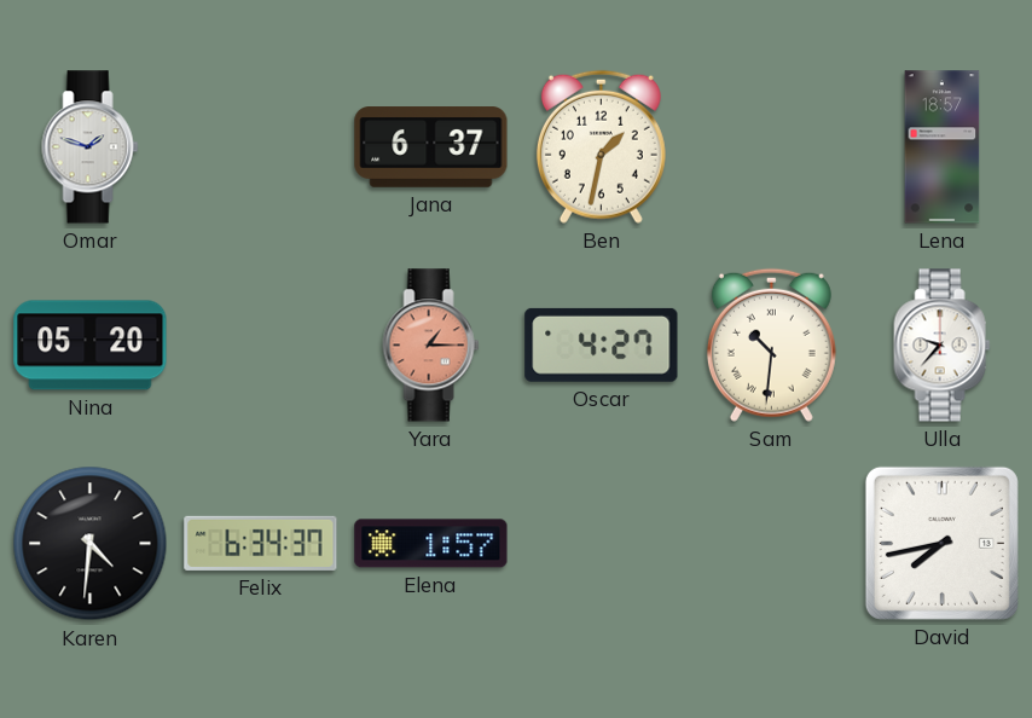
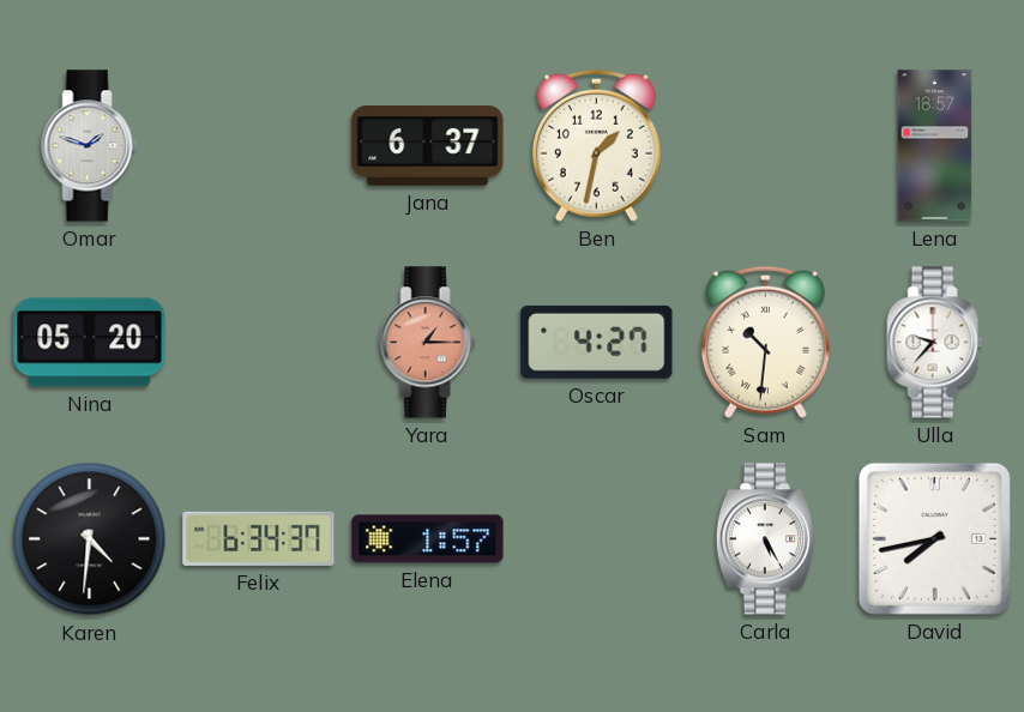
Carla: none -> 5:25
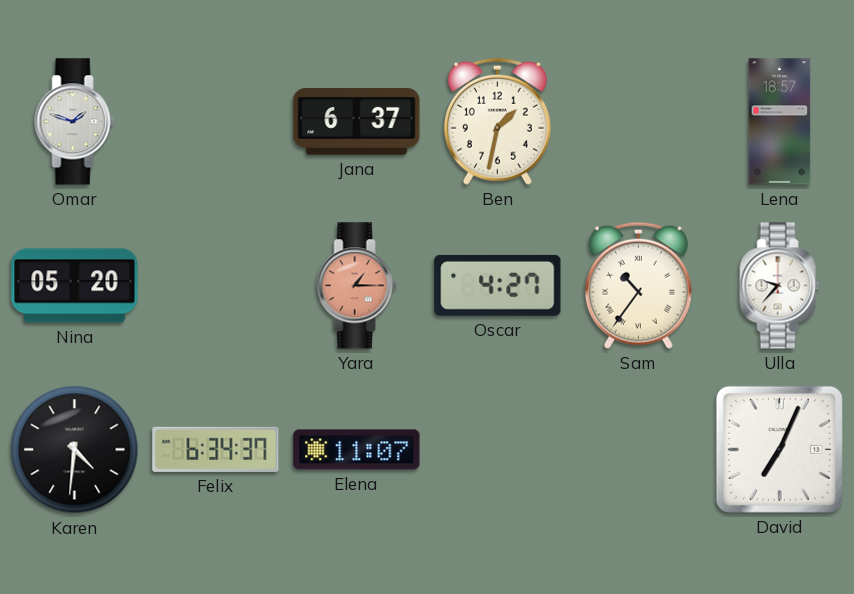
Sam: 10:31 -> 10:36
Elena: 1:57 -> 11:07
Carla: 5:25 -> none
David: 7:43 -> 7:04
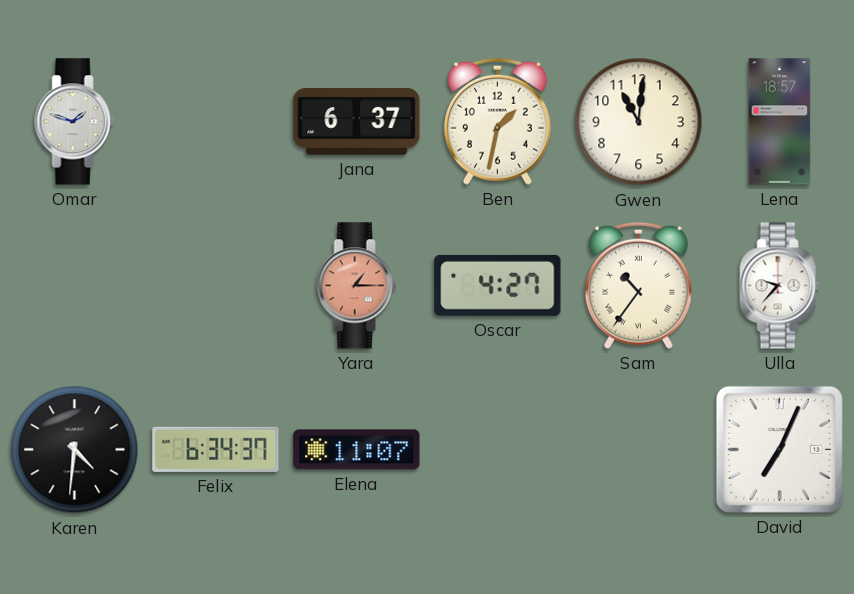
Gwen: none -> 11:01
Nina: 05:20 -> none
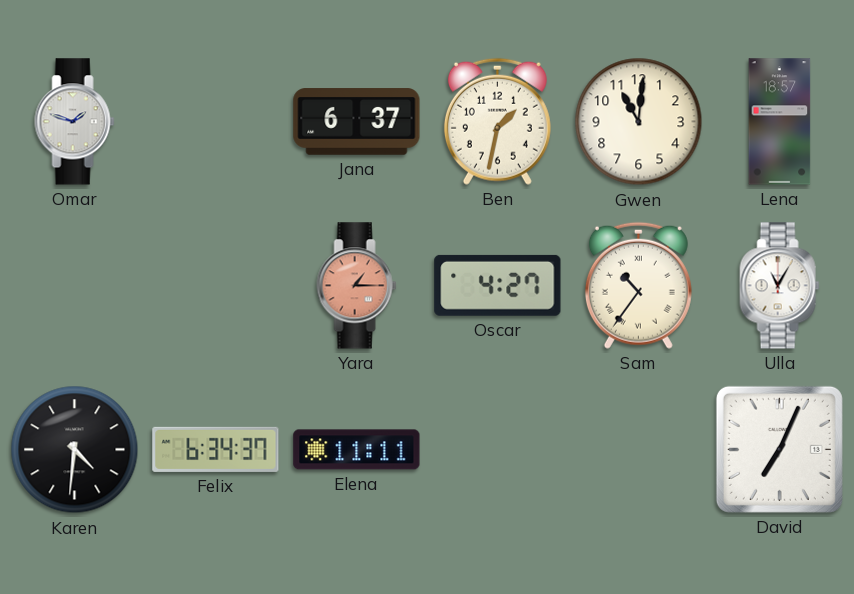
Ulla: 9:37 -> 11:05
Elena: 11:07 -> 11:11
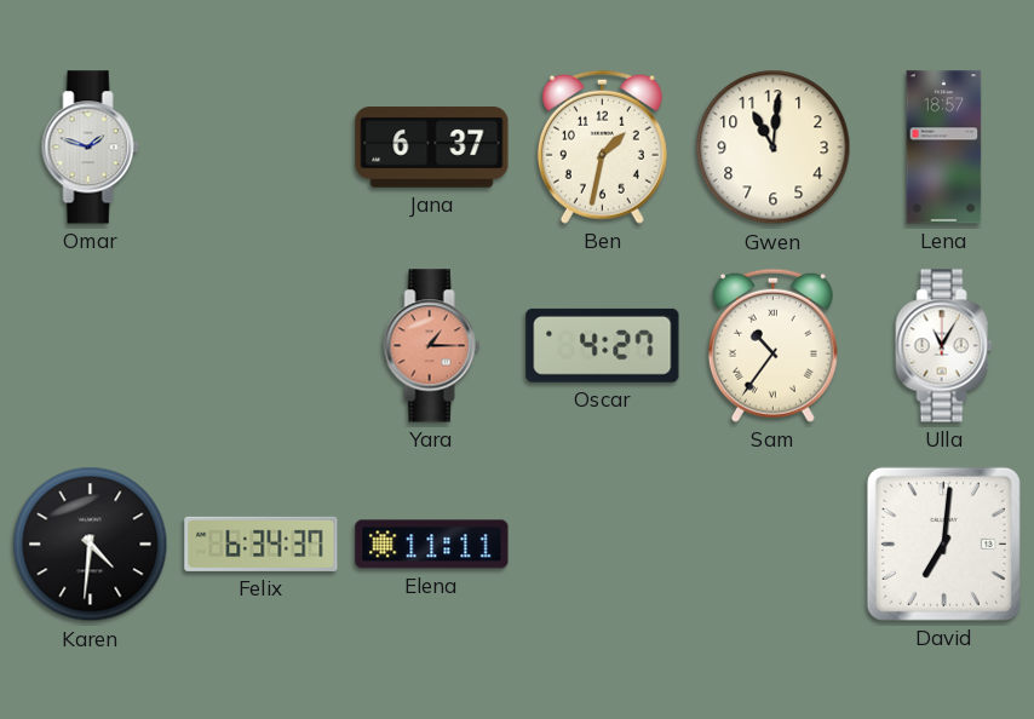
David: 7:04 -> 7:01
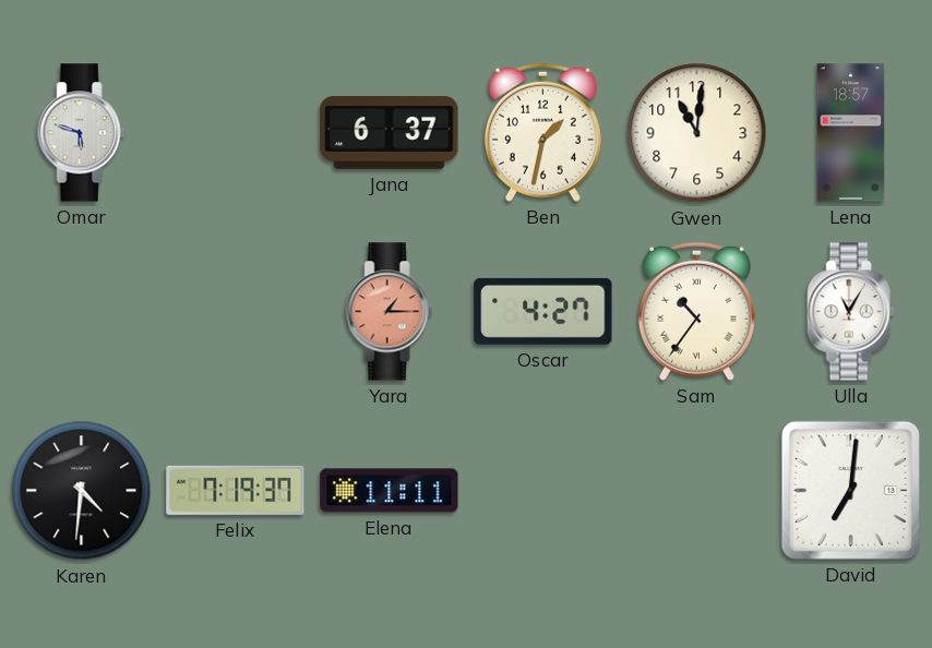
Omar: 1:48 -> 5:48
Felix: 6:34 -> 7:19
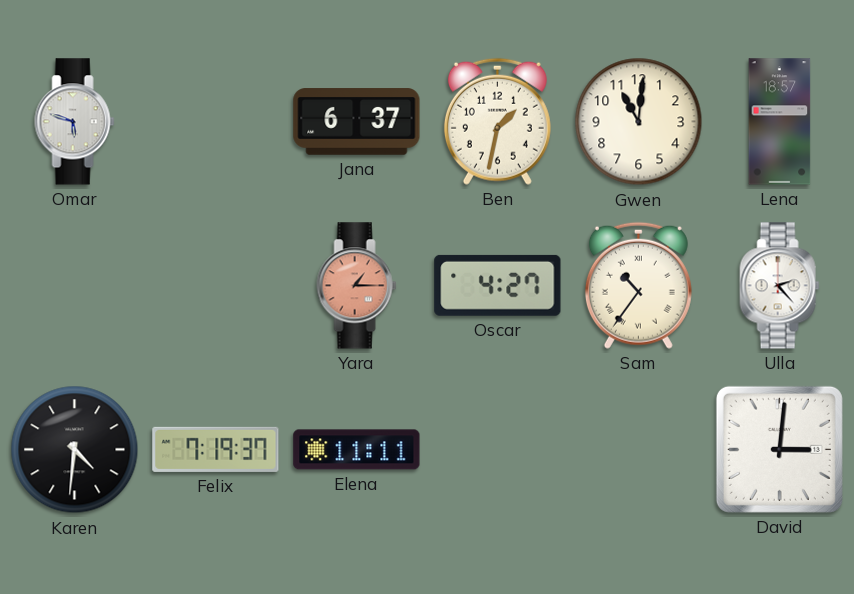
Ulla: 11:05 -> 2:23
David: 7:01 -> 3:01
